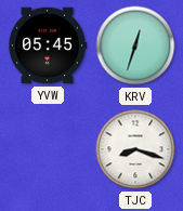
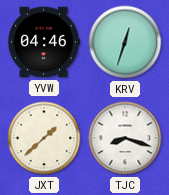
YVW: 05:45 -> 04:46
JXT: none -> 1:38
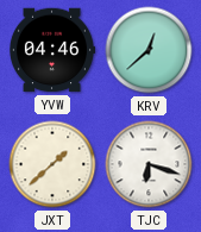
KRV: 12:33 -> 12:38
TJC: 8:18 -> 6:18
